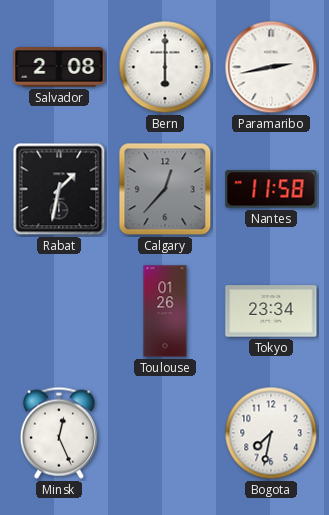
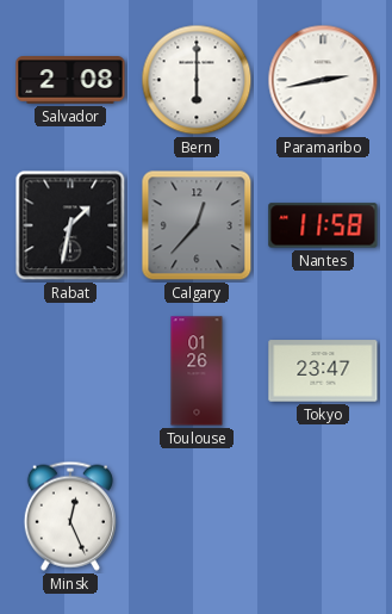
Tokyo: 23:34 -> 23:47
Bogota: 7:32 -> none
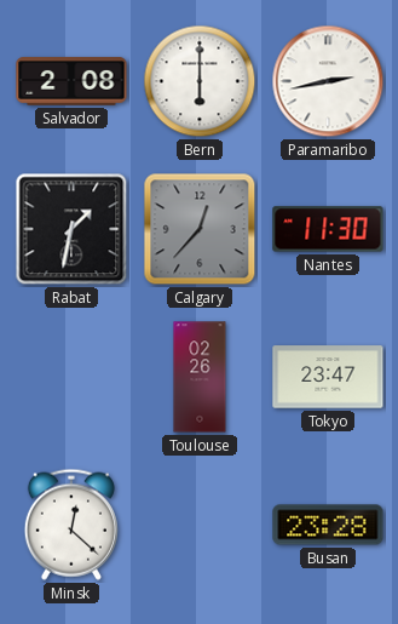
Nantes: 11:58 -> 11:30
Toulouse: 01:26 -> 02:26
Minsk: 12:26 -> 12:22
Busan: none -> 23:28
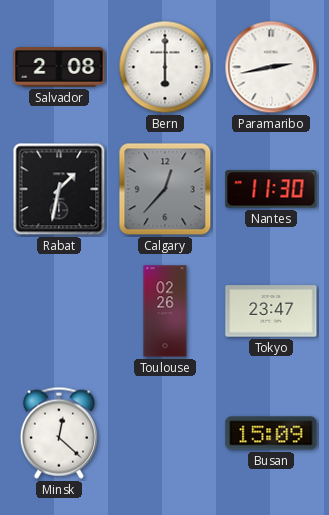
Busan: 23:28 -> 15:09
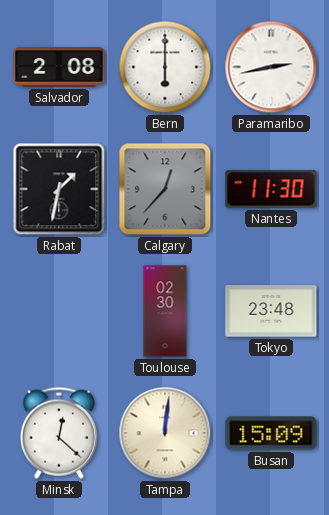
Toulouse: 02:26 -> 02:30
Tokyo: 23:47 -> 23:48
Tampa: none -> 12:01
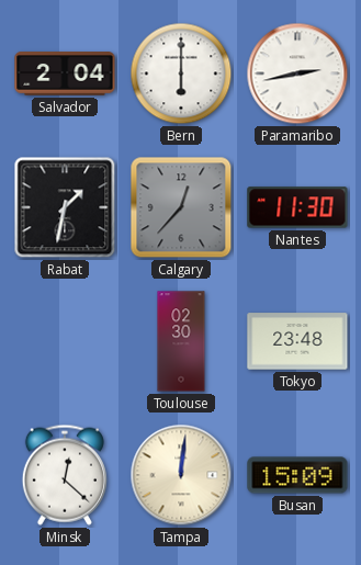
Salvador: 2:08 -> 2:04
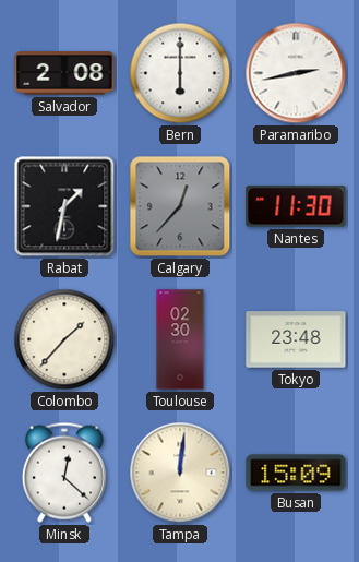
Salvador: 2:04 -> 2:08
Colombo: none -> 1:37
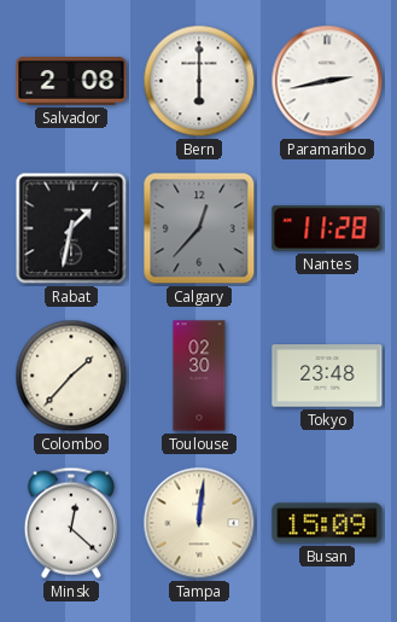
Nantes: 11:30 -> 11:28
